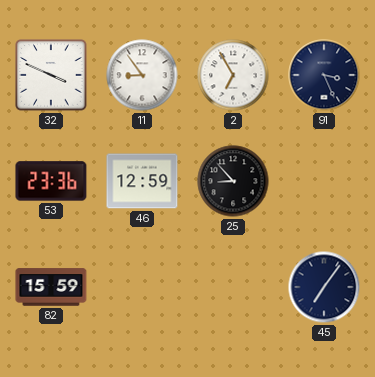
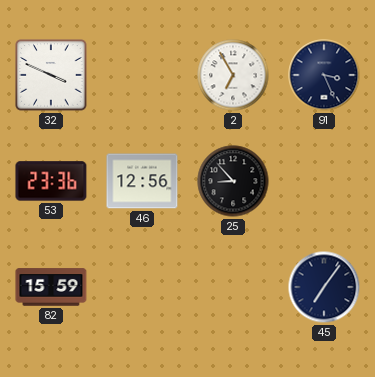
11: 8:54 -> none
46: 12:59 -> 12:56
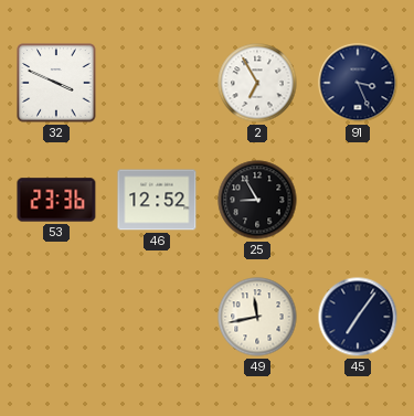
46: 12:56 -> 12:52
25: 8:53 -> 8:55
82: 15:59 -> none
49: none -> 11:43
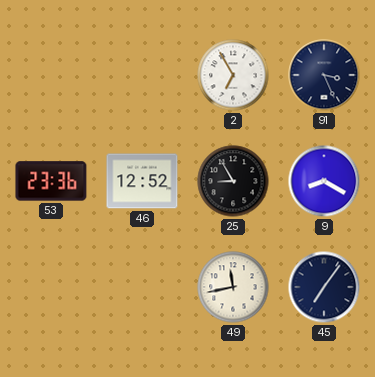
32: 3:49 -> none
9: none -> 8:20
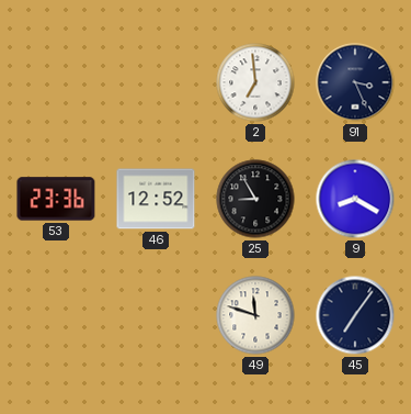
2: 6:55 -> 6:59
49: 11:43 -> 11:48
